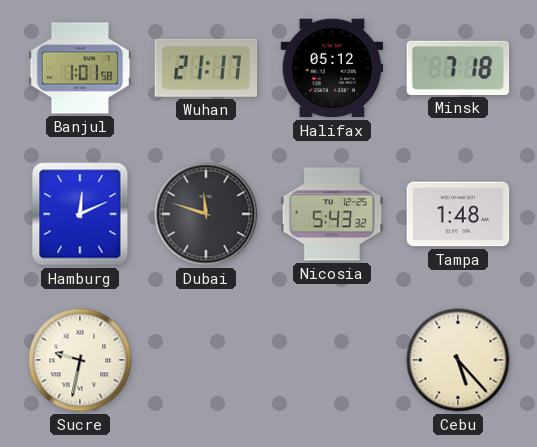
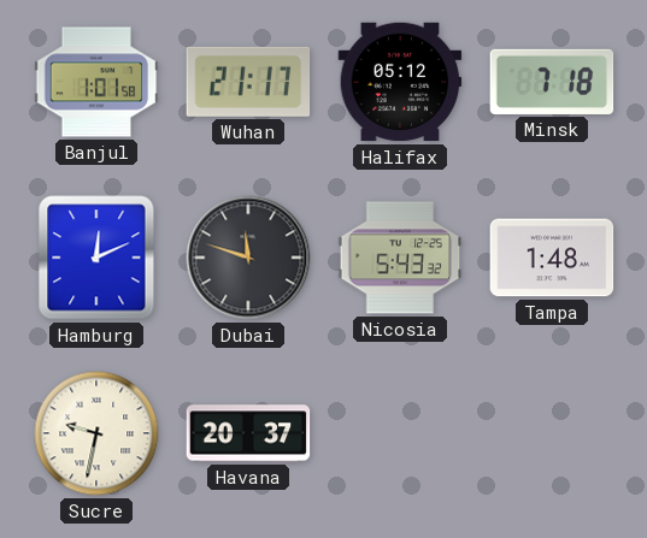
Havana: none -> 20:37
Cebu: 5:23 -> none
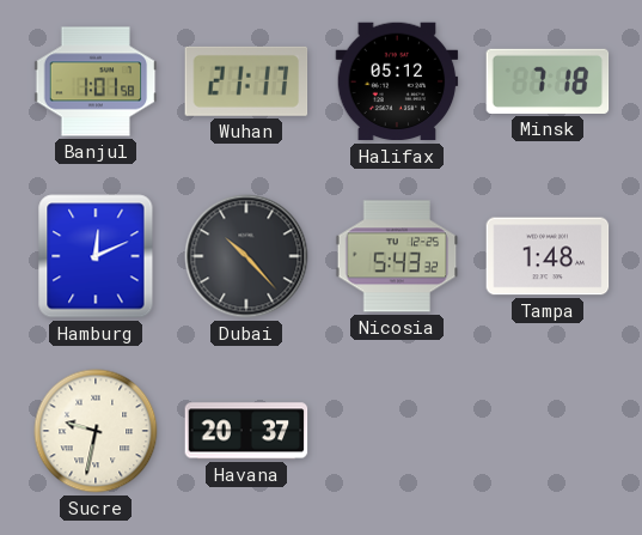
Dubai: 11:48 -> 10:23
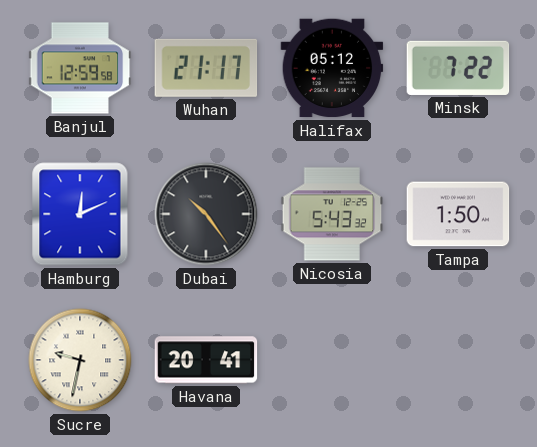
Banjul: 1:01 -> 12:59
Minsk: 7:18 -> 7:22
Dubai: 10:23 -> 10:24
Tampa: 1:48 -> 1:50
Havana: 20:37 -> 20:41
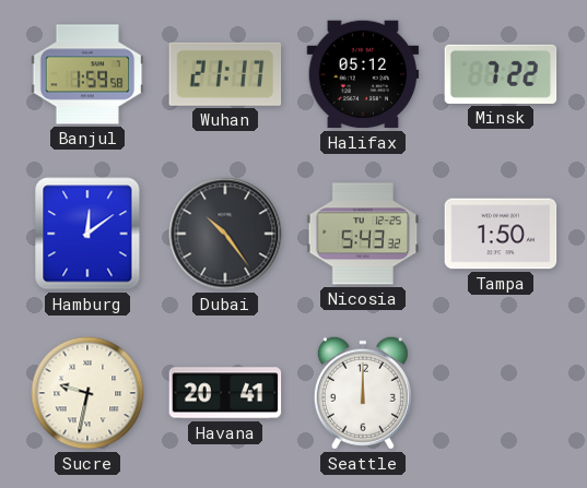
Banjul: 12:59 -> 1:59
Hamburg: 12:11 -> 12:09
Seattle: none -> 12:00
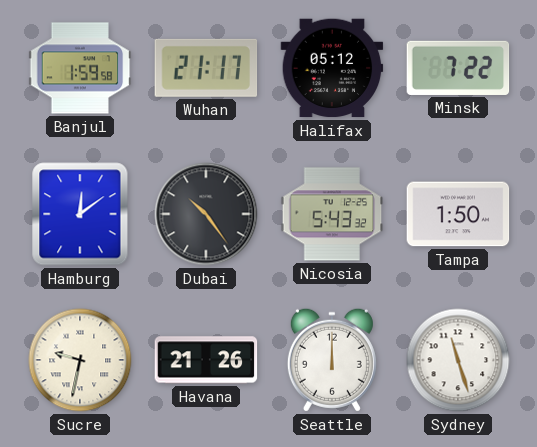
Havana: 20:41 -> 21:26
Sydney: none -> 11:27
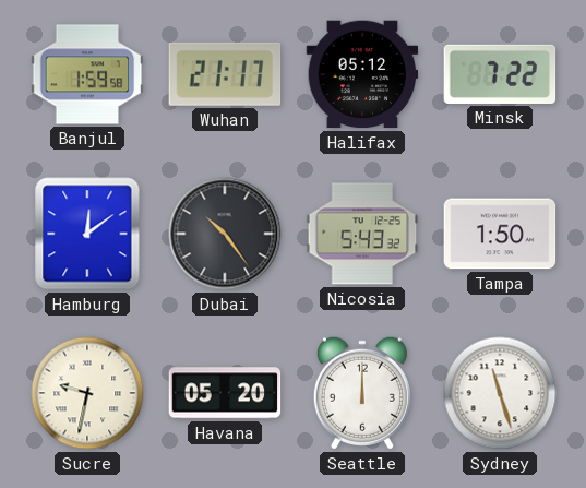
Havana: 21:26 -> 05:20
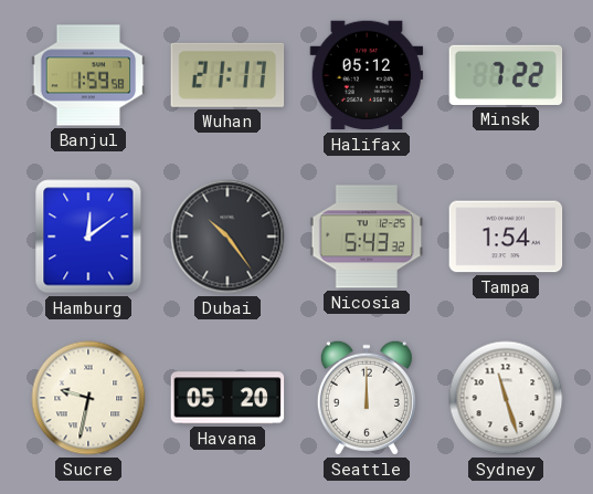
Tampa: 1:50 -> 1:54
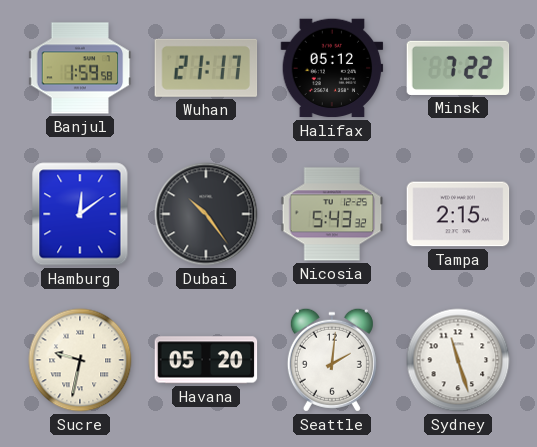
Tampa: 1:54 -> 2:15
Seattle: 12:00 -> 2:01
